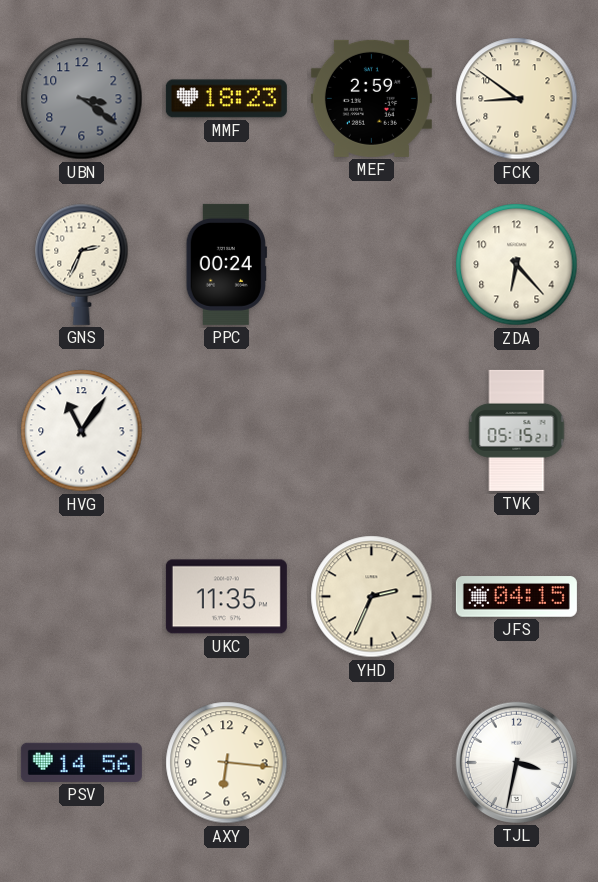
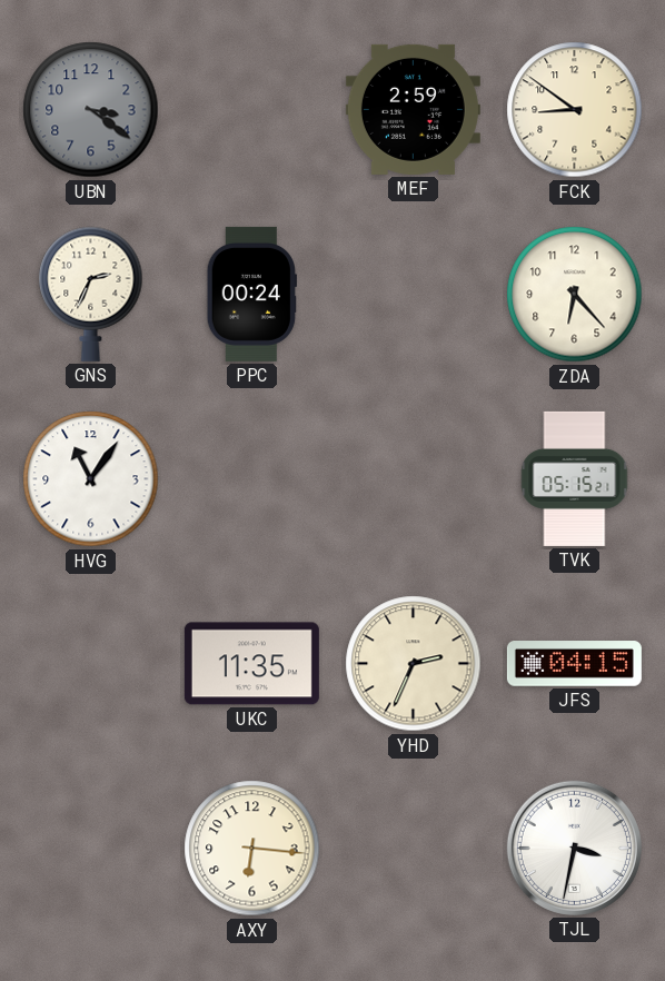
MMF: 18:23 -> none
PSV: 14:56 -> none
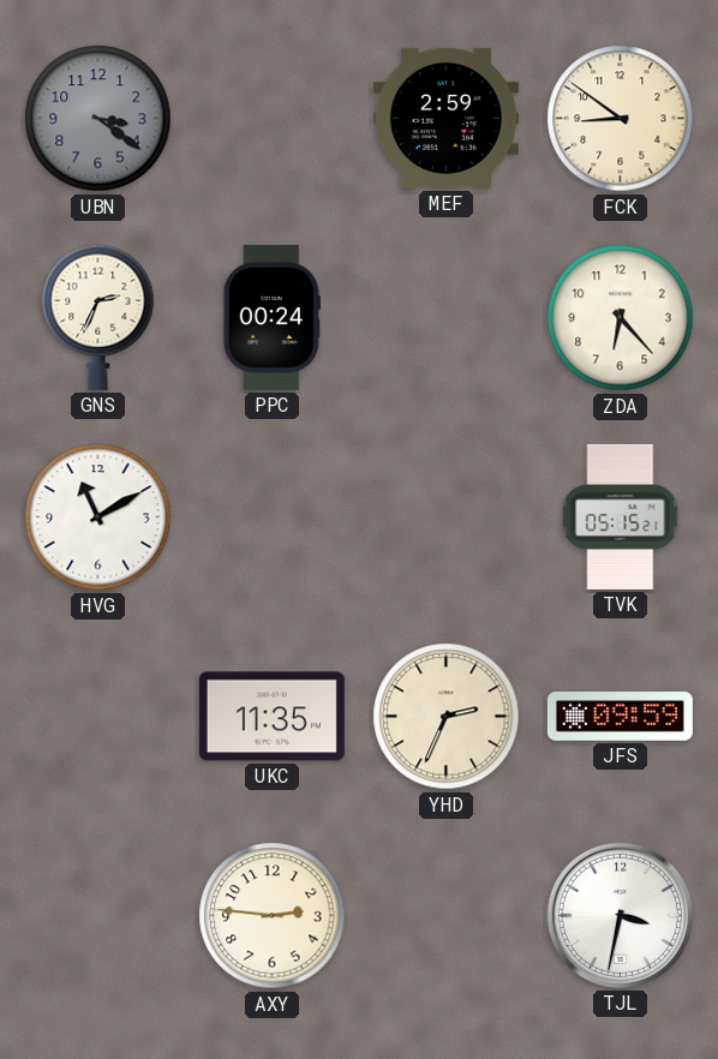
HVG: 11:06 -> 11:10
JFS: 04:15 -> 09:59
AXY: 6:16 -> 2:46
